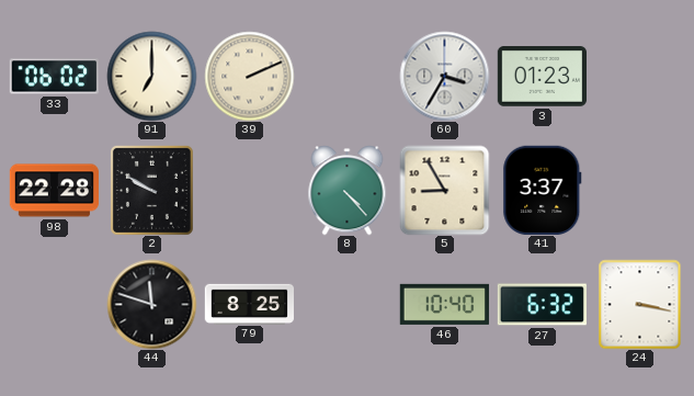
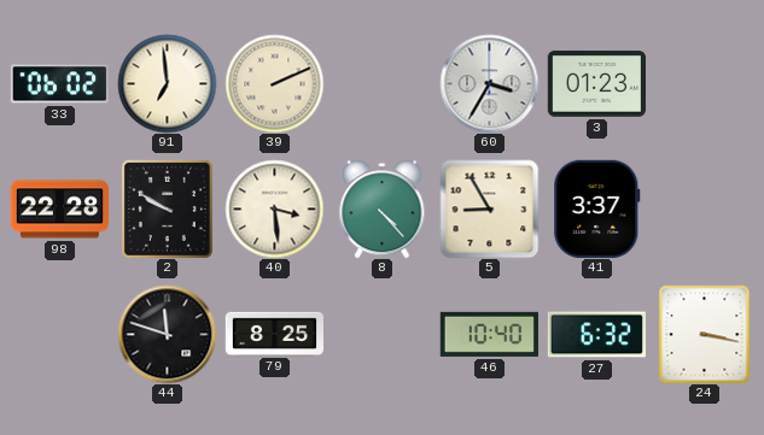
91: 7:00 -> 6:59
40: none -> 3:29
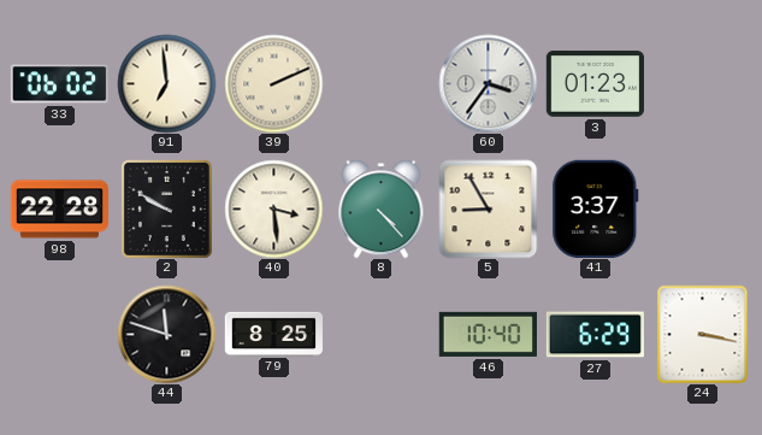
60: 3:35 -> 3:36
27: 6:32 -> 6:29
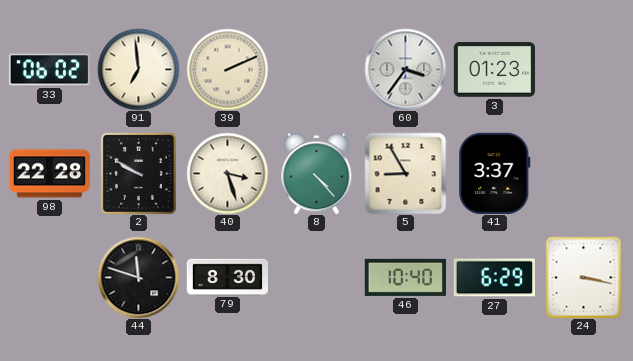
40: 3:29 -> 3:27
79: 8:25 -> 8:30
